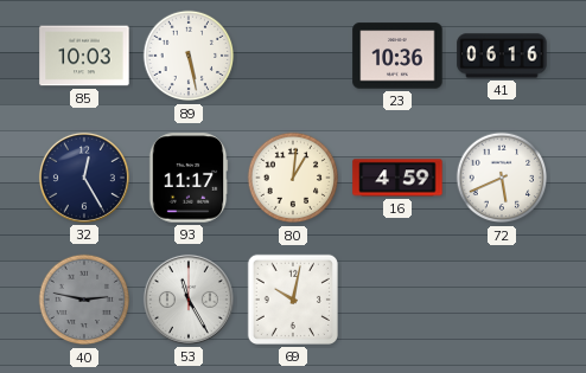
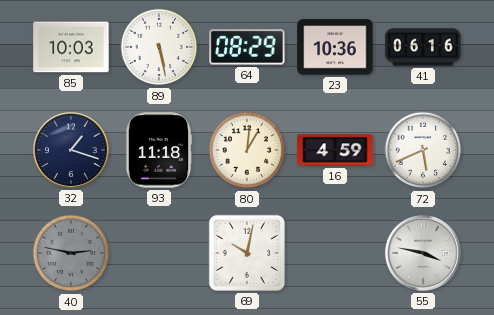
64: none -> 08:29
32: 12:25 -> 1:18
93: 11:17 -> 11:18
53: 11:25 -> none
55: none -> 3:47
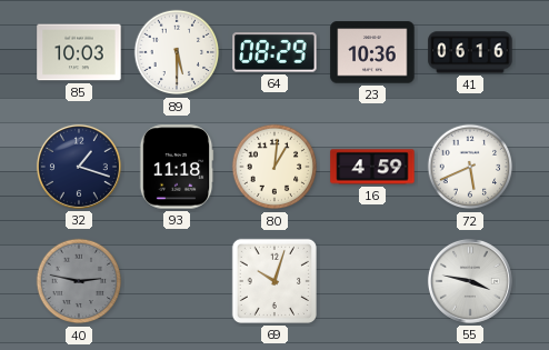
89: 5:28 -> 5:30
69: 10:02 -> 10:03
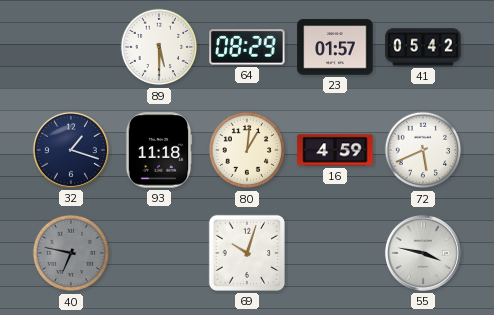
85: 10:03 -> none
23: 10:36 -> 01:57
41: 06:16 -> 05:42
40: 2:47 -> 6:47
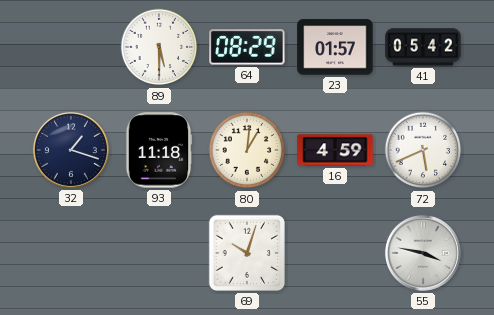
40: 6:47 -> none
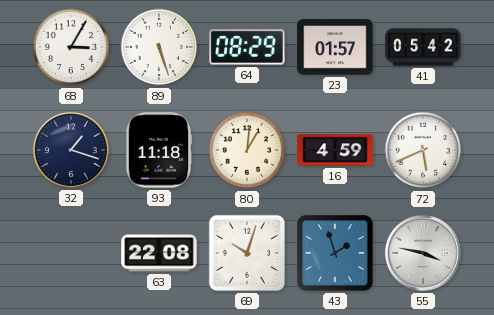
68: none -> 3:05
89: 5:30 -> 5:27
63: none -> 22:08
43: none -> 1:57
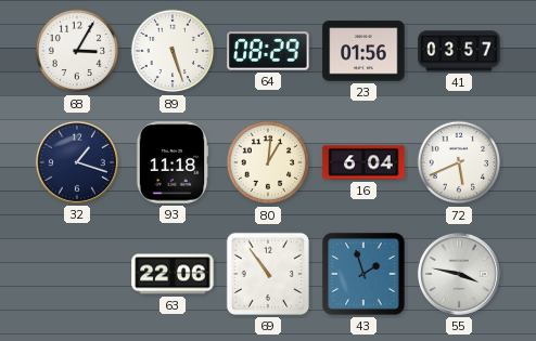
23: 01:57 -> 01:56
41: 05:42 -> 03:57
16: 4:59 -> 6:04
63: 22:08 -> 22:06
69: 10:03 -> 10:54
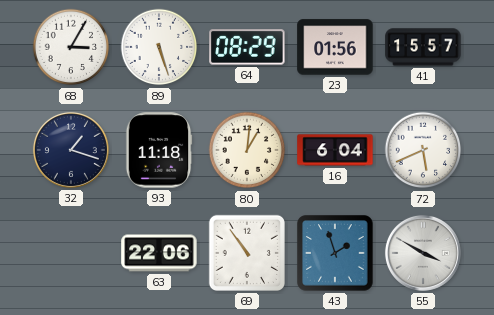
41: 03:57 -> 15:57
55: 3:47 -> 3:50
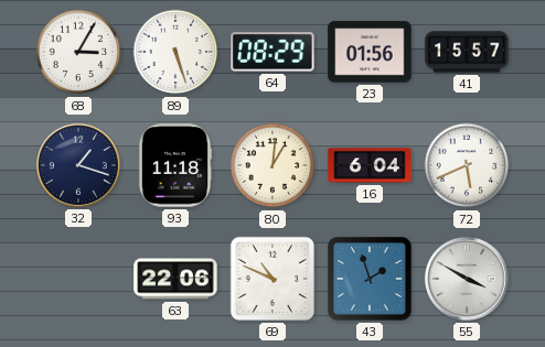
69: 10:54 -> 10:49
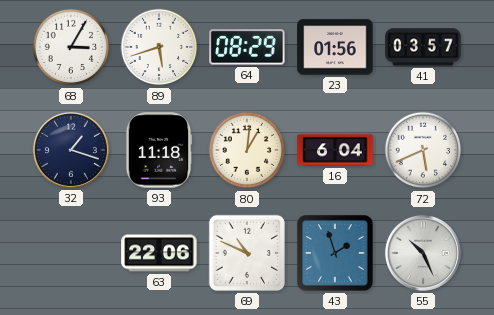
89: 5:27 -> 5:42
41: 15:57 -> 03:57
55: 3:50 -> 10:26
